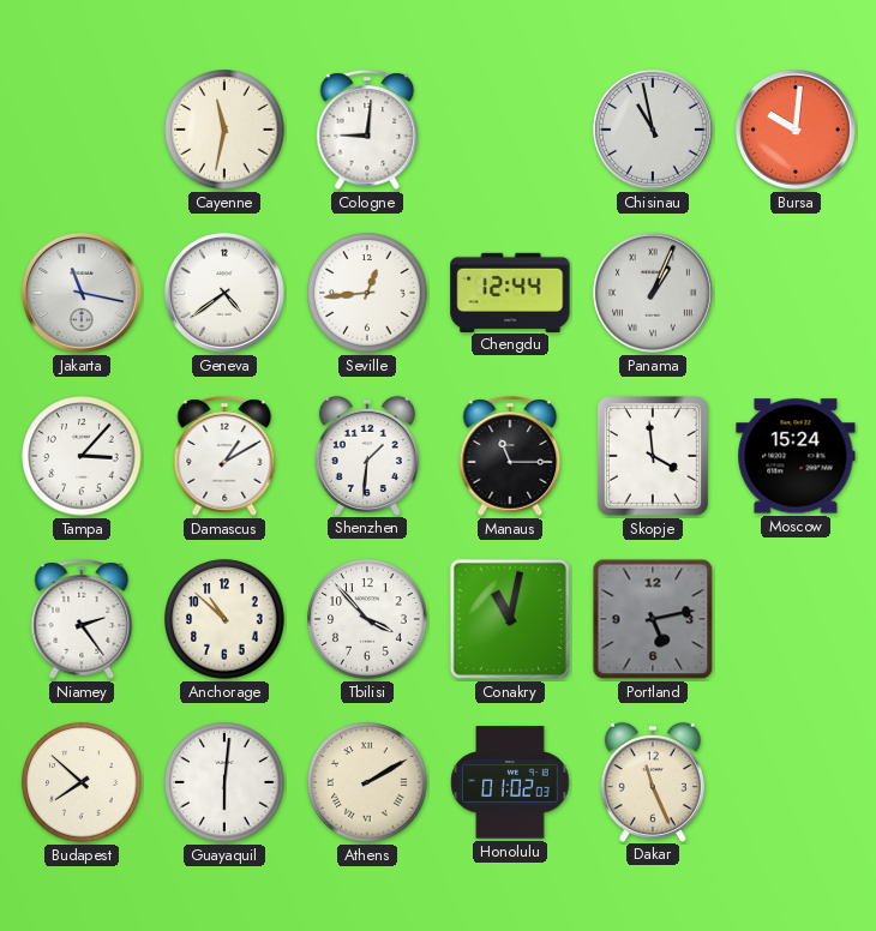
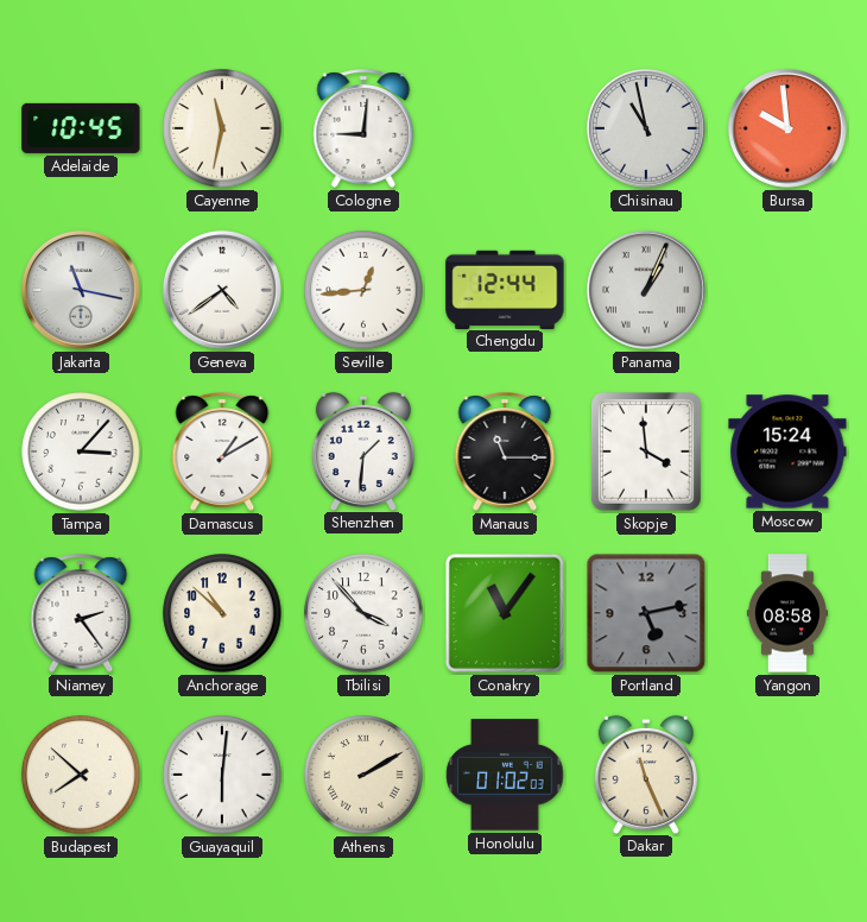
Adelaide: none -> 10:45
Bursa: 10:01 -> 9:59
Conakry: 11:02 -> 11:06
Yangon: none -> 08:58
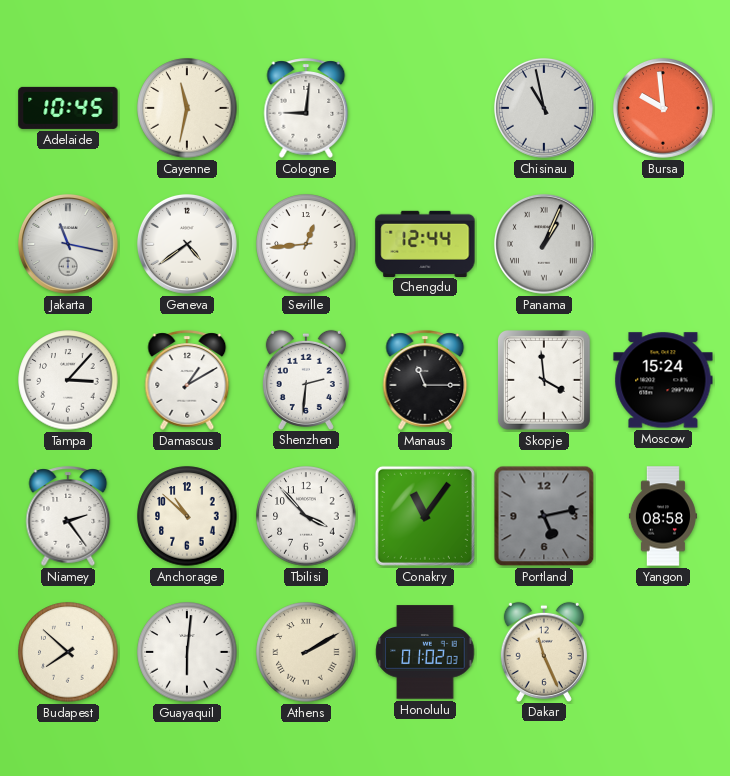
Shenzhen: 1:31 -> 2:31
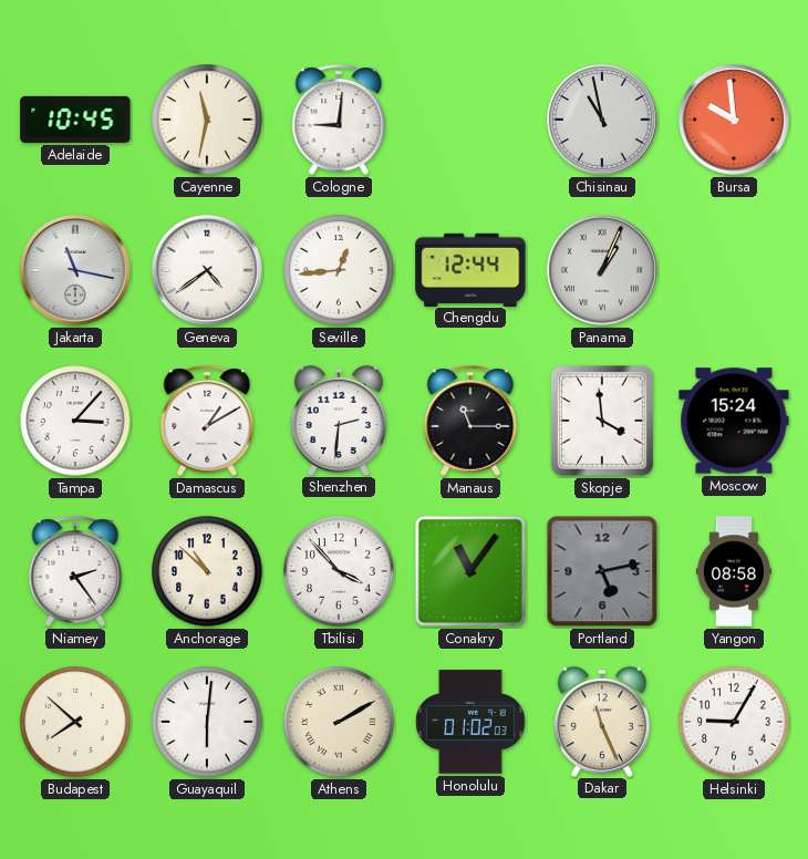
Helsinki: none -> 9:05
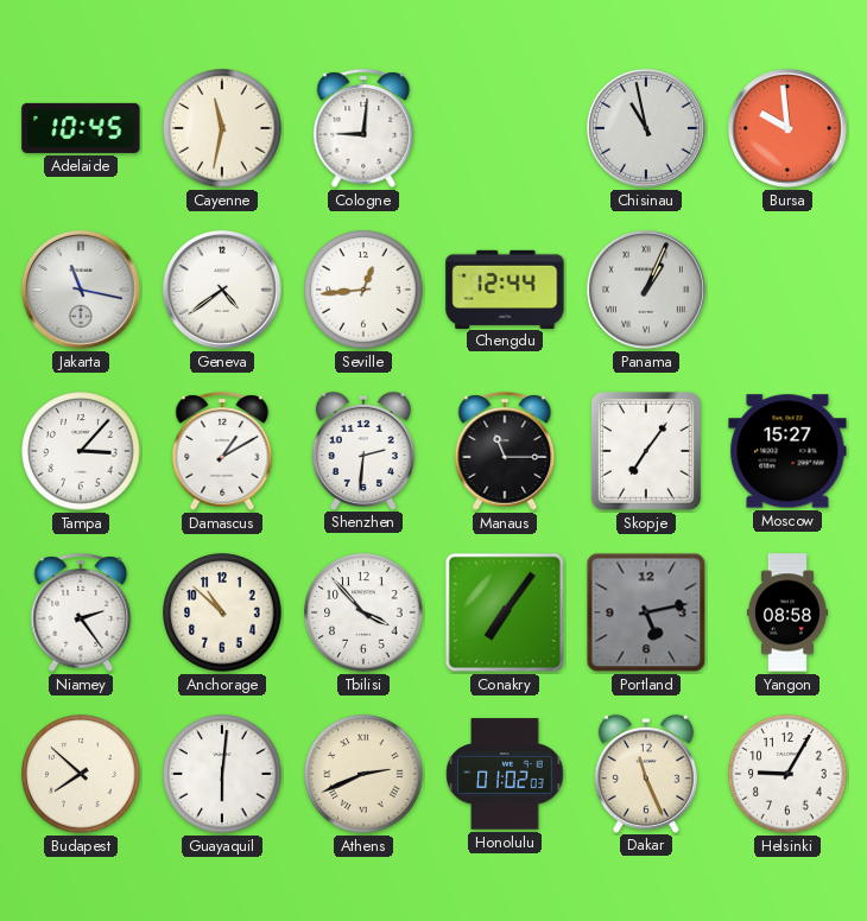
Skopje: 3:59 -> 7:06
Moscow: 15:24 -> 15:27
Conakry: 11:06 -> 7:06
Athens: 2:10 -> 2:41
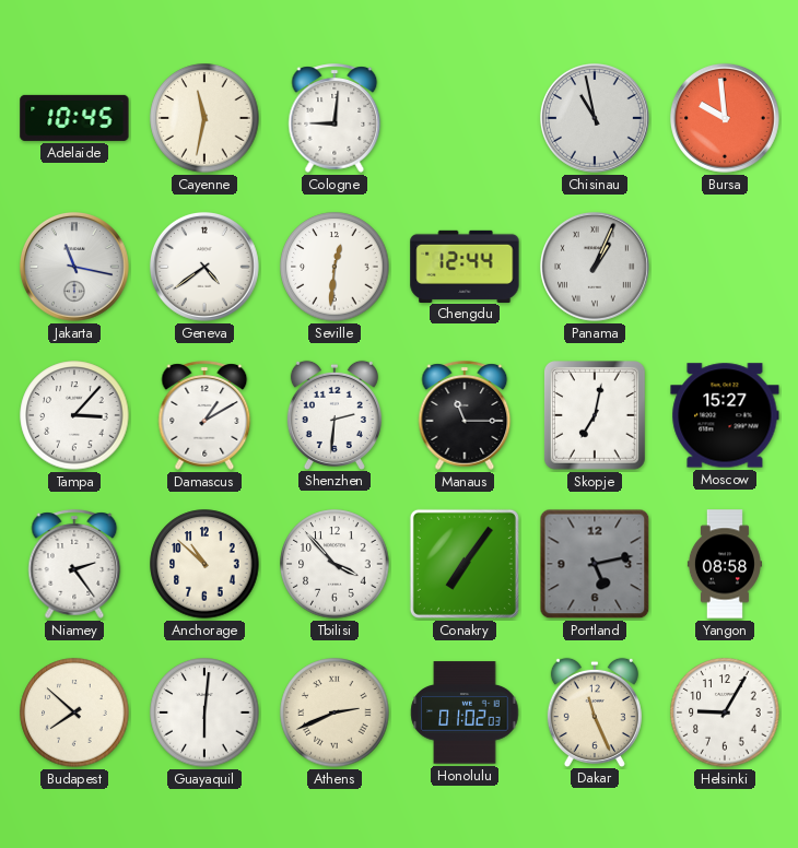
Seville: 12:44 -> 12:31
Skopje: 7:06 -> 7:02
